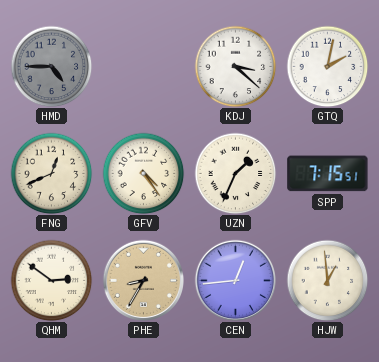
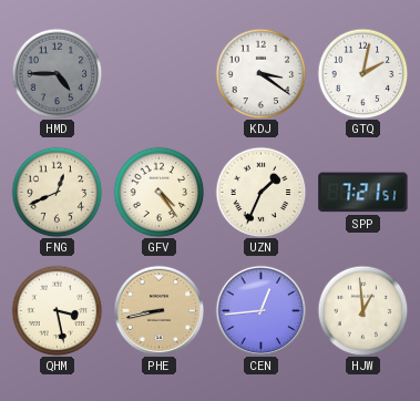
KDJ: 3:22 -> 3:21
SPP: 7:15 -> 7:21
QHM: 2:51 -> 3:28
PHE: 8:35 -> 8:43
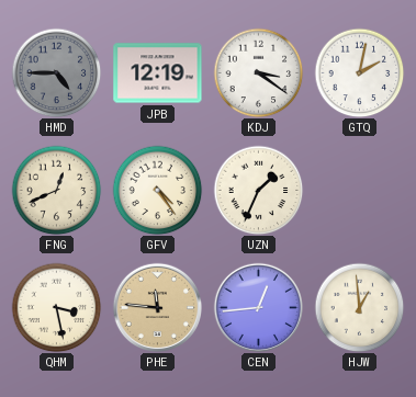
JPB: none -> 12:19
SPP: 7:21 -> none
PHE: 8:43 -> 11:46
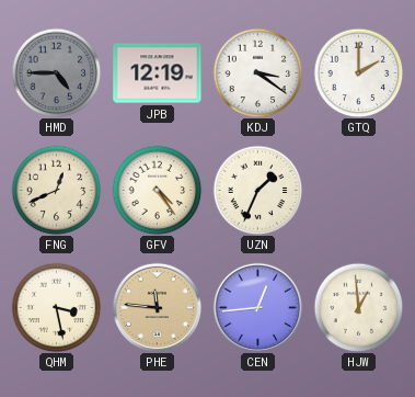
GTQ: 2:02 -> 2:00
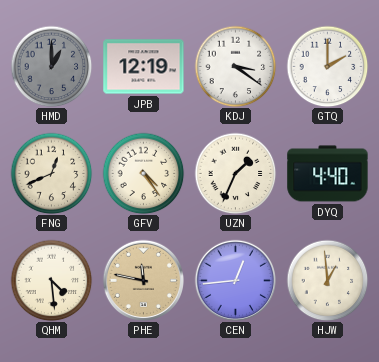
HMD: 4:45 -> 1:00
DYQ: none -> 4:40
QHM: 3:28 -> 4:29
PHE: 11:46 -> 11:47
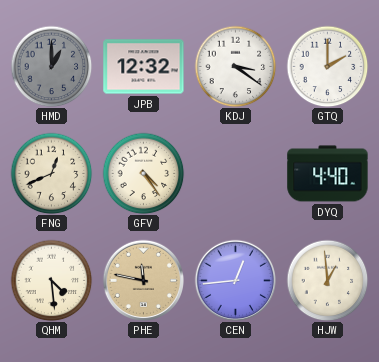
JPB: 12:19 -> 12:32
UZN: 1:34 -> none
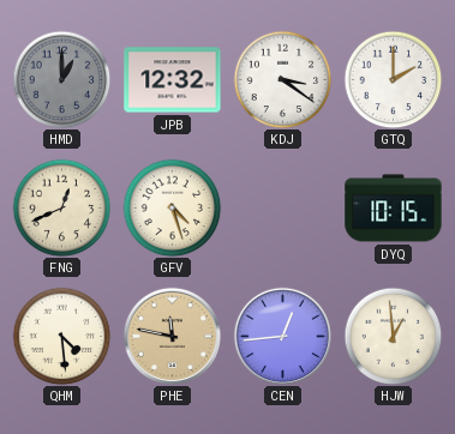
GFV: 4:24 -> 4:27
DYQ: 4:40 -> 10:15
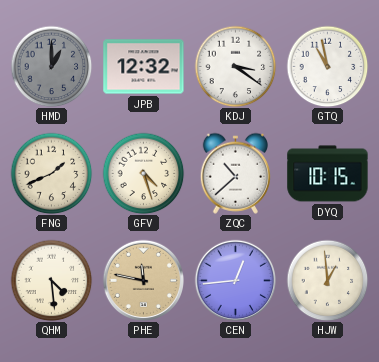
GTQ: 2:00 -> 10:58
FNG: 12:41 -> 1:41
ZQC: none -> 10:38
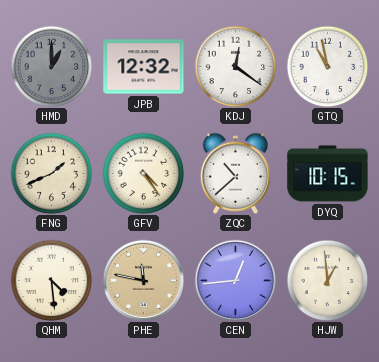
KDJ: 3:21 -> 12:21
GFV: 4:27 -> 4:24
